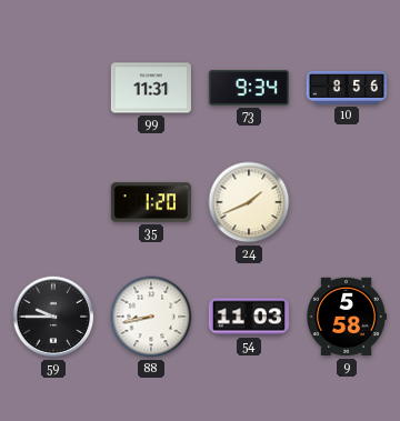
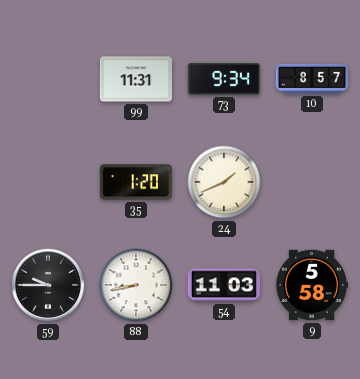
10: 8:56 -> 8:57
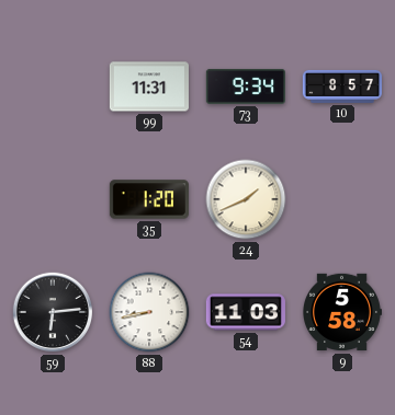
59: 9:45 -> 6:14
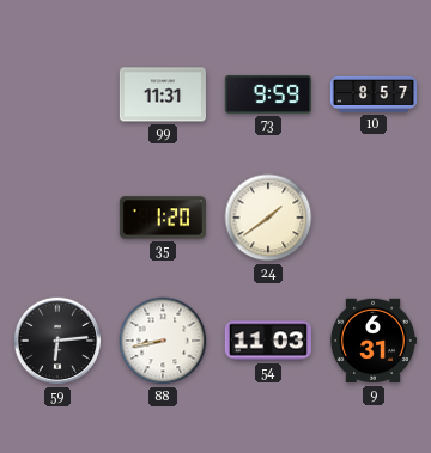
73: 9:34 -> 9:59
24: 1:41 -> 1:39
9: 5:58 -> 6:31
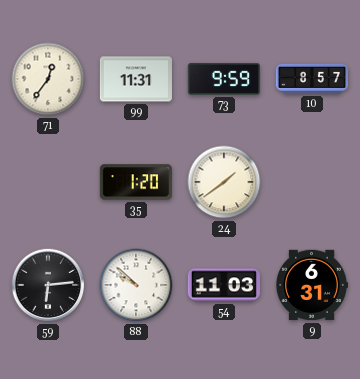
71: none -> 12:36
88: 8:43 -> 9:52
